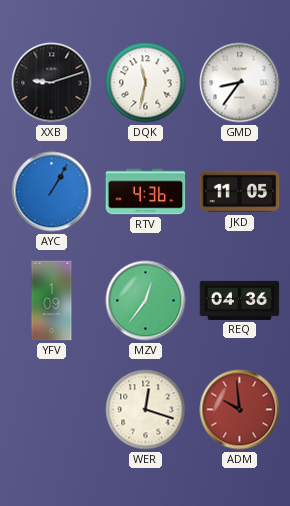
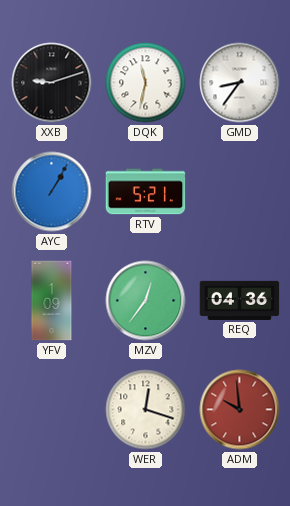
RTV: 4:36 -> 5:21
JKD: 11:05 -> none
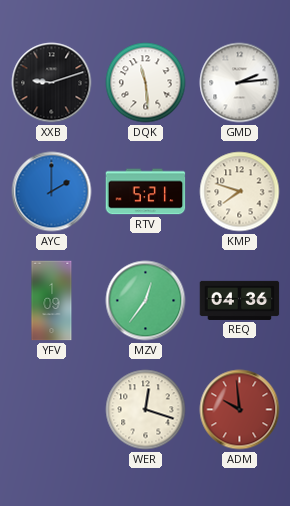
DQK: 11:32 -> 11:29
GMD: 8:36 -> 2:14
AYC: 1:05 -> 2:00
KMP: none -> 7:48
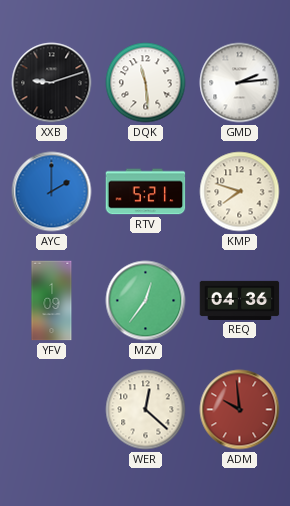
WER: 12:18 -> 12:22
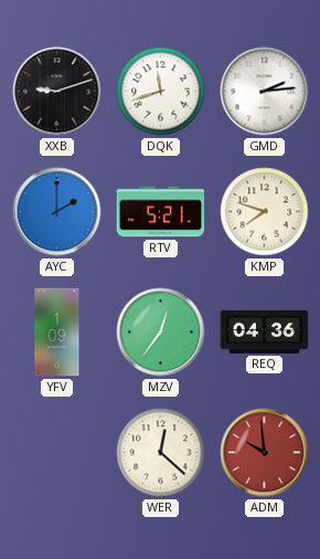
DQK: 11:29 -> 11:42
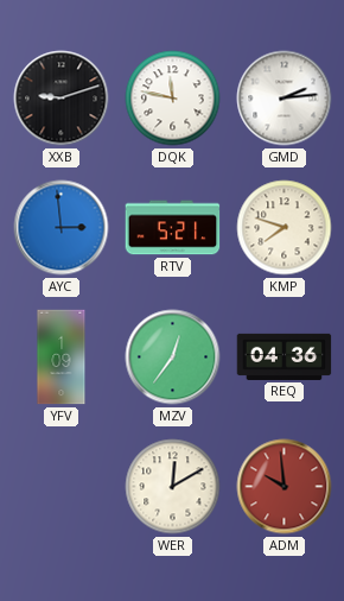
DQK: 11:42 -> 11:47
AYC: 2:00 -> 2:59
WER: 12:22 -> 12:10
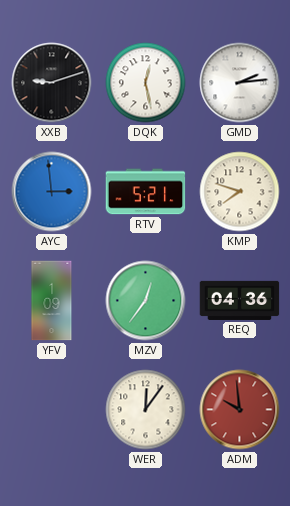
DQK: 11:47 -> 12:28
WER: 12:10 -> 12:06
